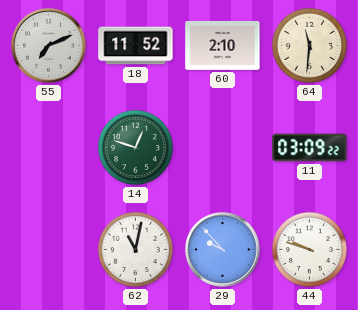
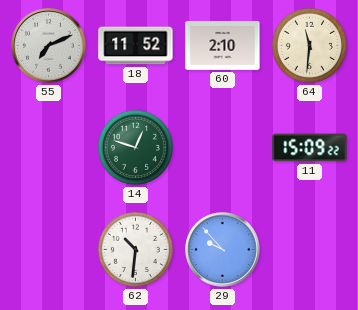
11: 03:09 -> 15:09
62: 11:02 -> 10:31
44: 9:48 -> none
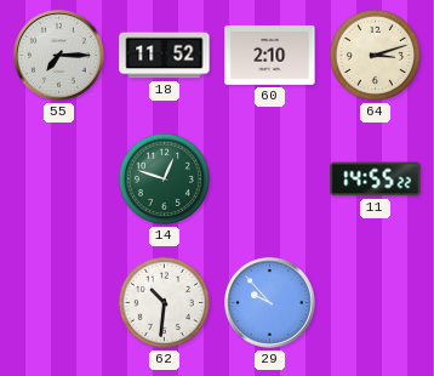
55: 7:11 -> 7:15
64: 11:31 -> 3:12
11: 15:09 -> 14:55
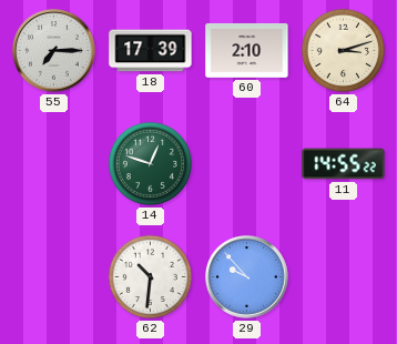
18: 11:52 -> 17:39
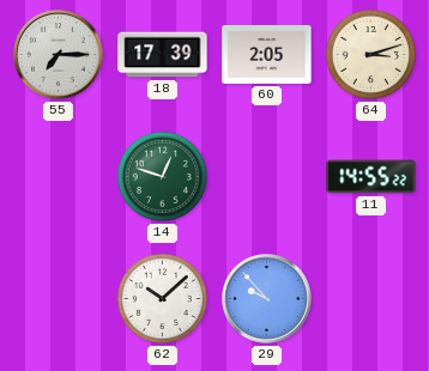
60: 2:10 -> 2:05
62: 10:31 -> 10:08
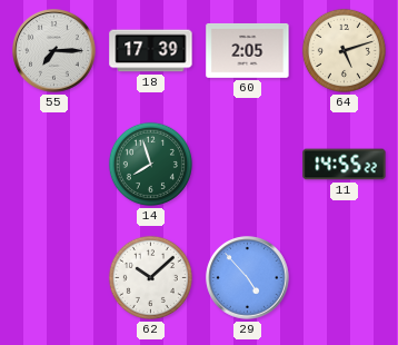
64: 3:12 -> 5:12
14: 12:48 -> 7:57
29: 9:53 -> 4:53
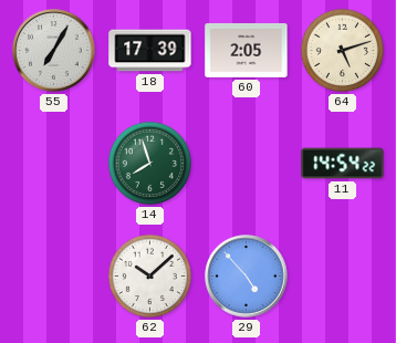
55: 7:15 -> 7:05
11: 14:55 -> 14:54
